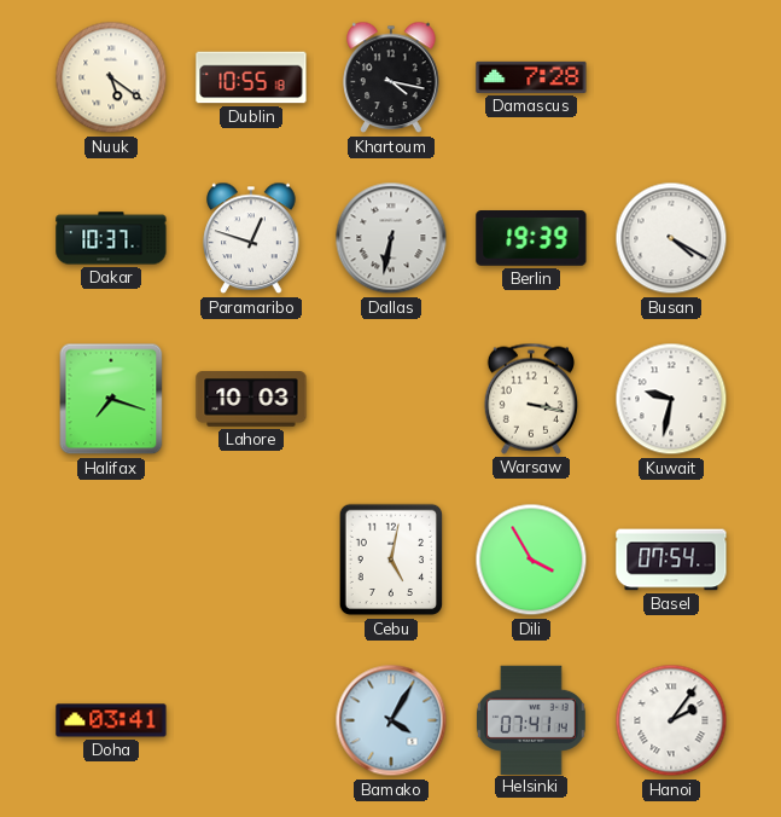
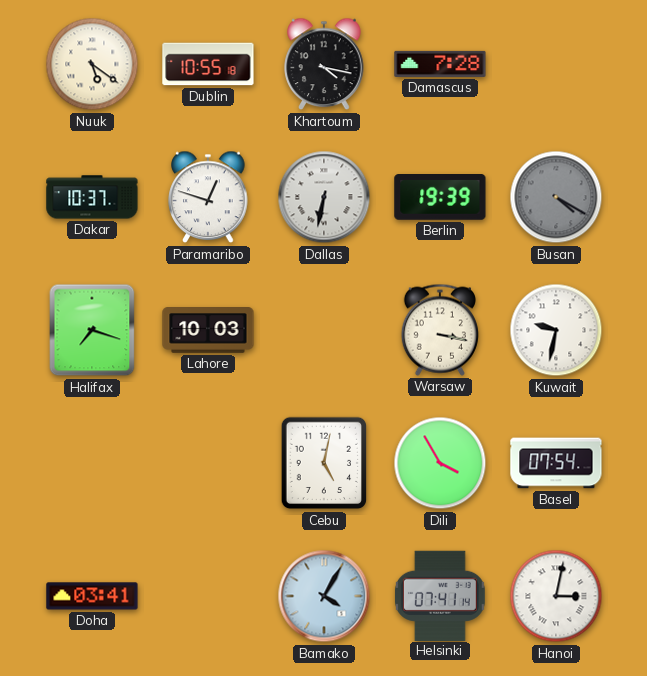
Busan dial: white -> grey
Hanoi: 2:06 -> 3:02
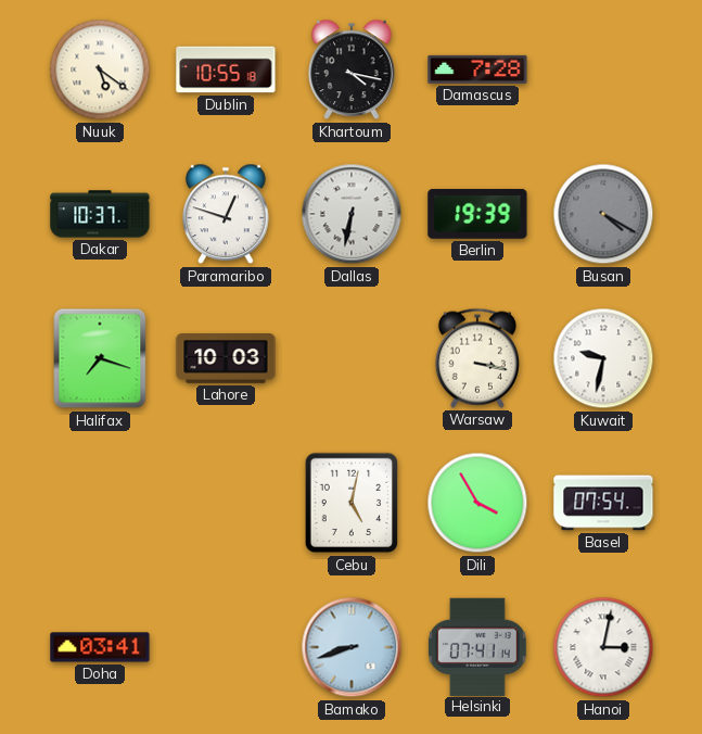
Bamako: 4:05 -> 8:42
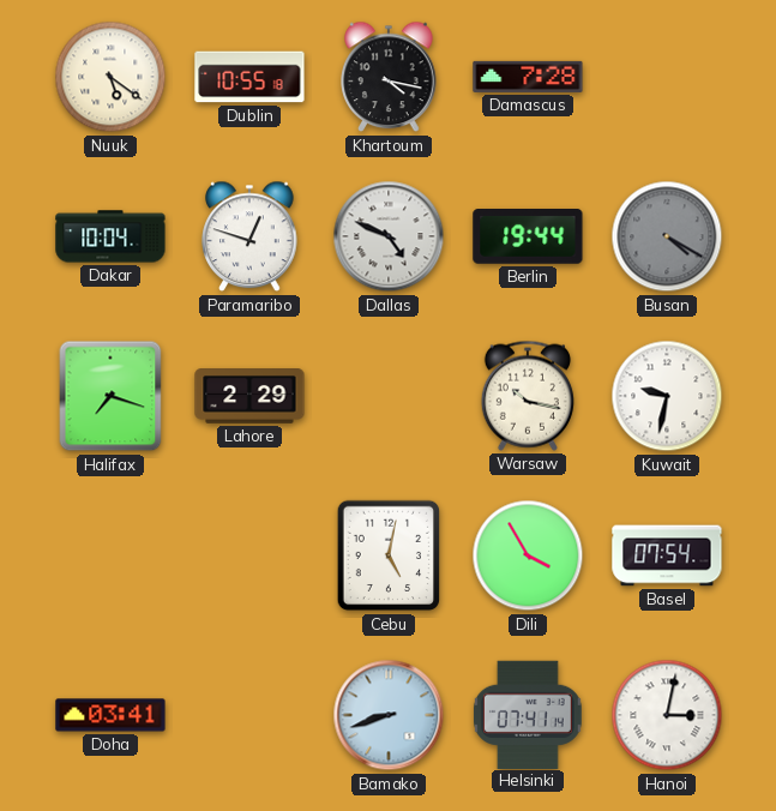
Dakar: 10:37 -> 10:04
Dallas: 6:32 -> 4:49
Berlin: 19:39 -> 19:44
Lahore: 10:03 -> 2:29
Warsaw: 3:17 -> 10:17
